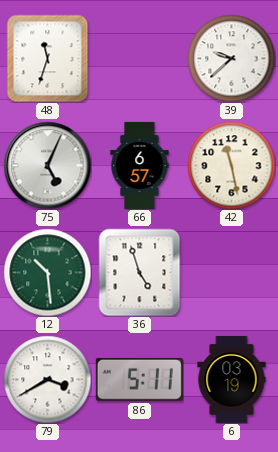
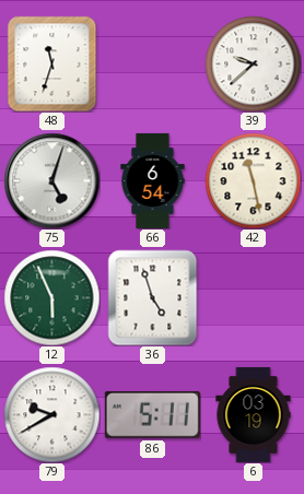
75: 5:04 -> 5:03
66: 6:57 -> 6:54
12: 10:29 -> 5:56
79: 3:40 -> 9:40
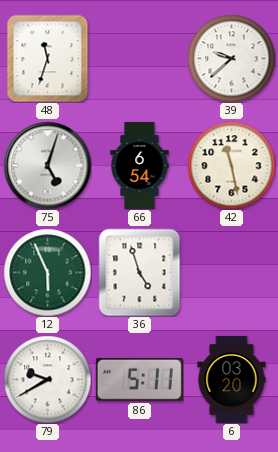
6: 03:19 -> 03:20
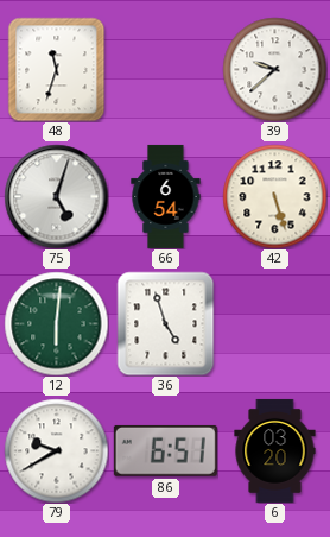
42: 11:28 -> 5:27
12: 5:56 -> 6:01
86: 5:11 -> 6:51
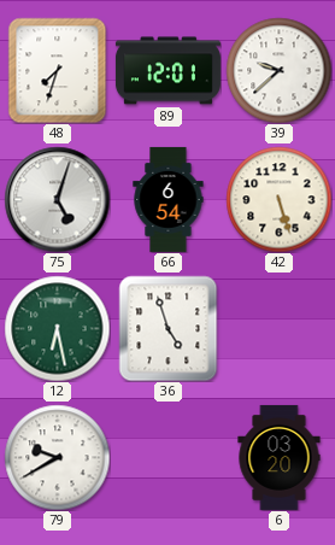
48: 11:33 -> 7:33
89: none -> 12:01
12: 6:01 -> 6:28
86: 6:51 -> none
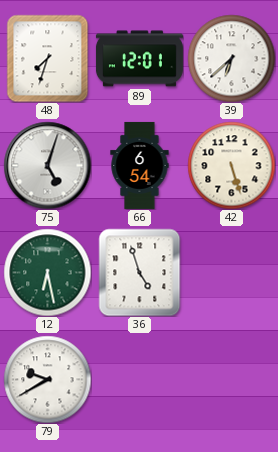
39: 9:38 -> 6:38
6: 03:20 -> none
